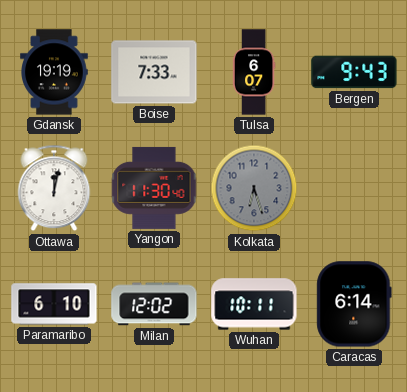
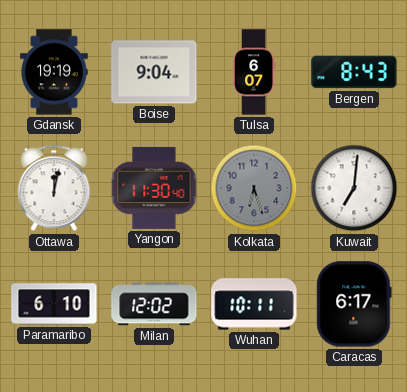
Boise: 7:33 -> 9:04
Bergen: 9:43 -> 8:43
Kuwait: none -> 7:01
Caracas: 6:14 -> 6:17
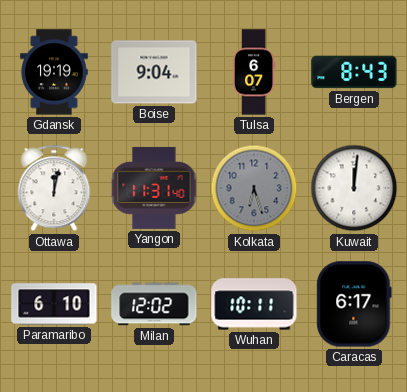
Yangon: 11:30 -> 11:31
Kuwait: 7:01 -> 12:01
